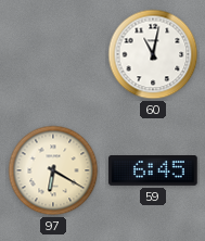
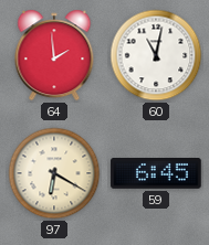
64: none -> 1:59
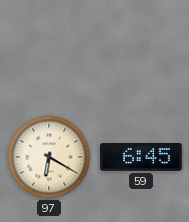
64: 1:59 -> none
60: 11:02 -> none
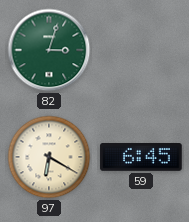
82: none -> 3:03
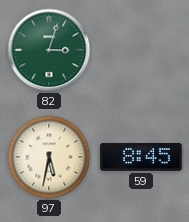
97: 6:20 -> 5:32
59: 6:45 -> 8:45
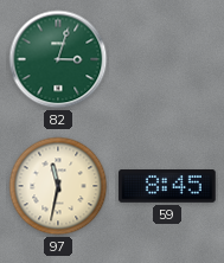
97: 5:32 -> 11:32
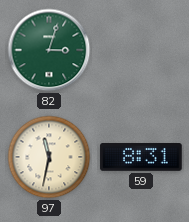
59: 8:45 -> 8:31
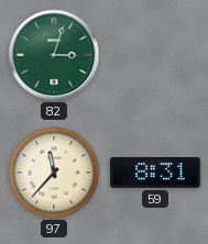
97: 11:32 -> 11:37
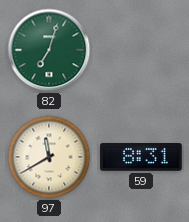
82: 3:03 -> 7:03
97: 11:37 -> 11:40
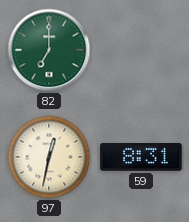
82: 7:03 -> 7:00
97: 11:40 -> 12:32
